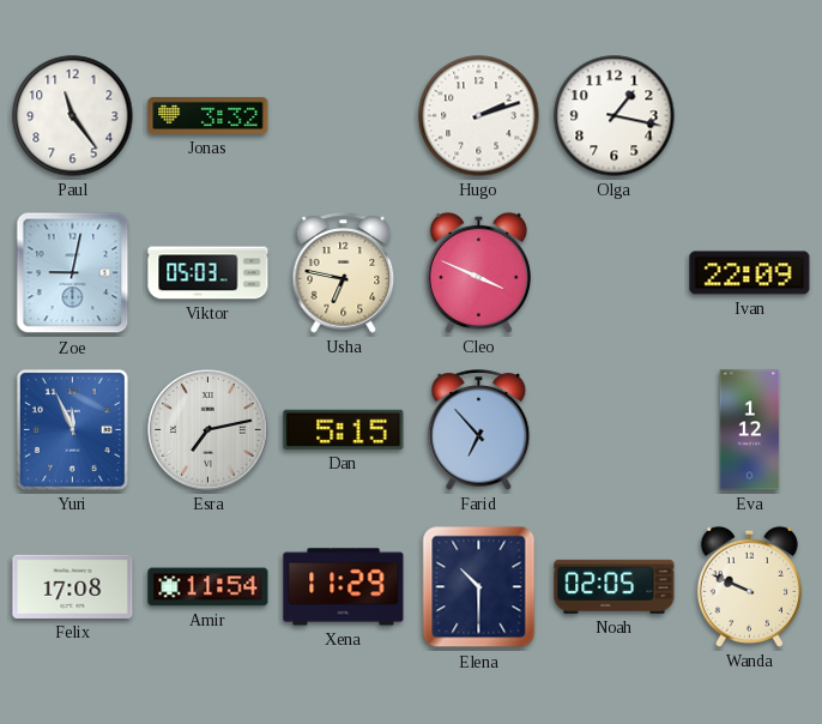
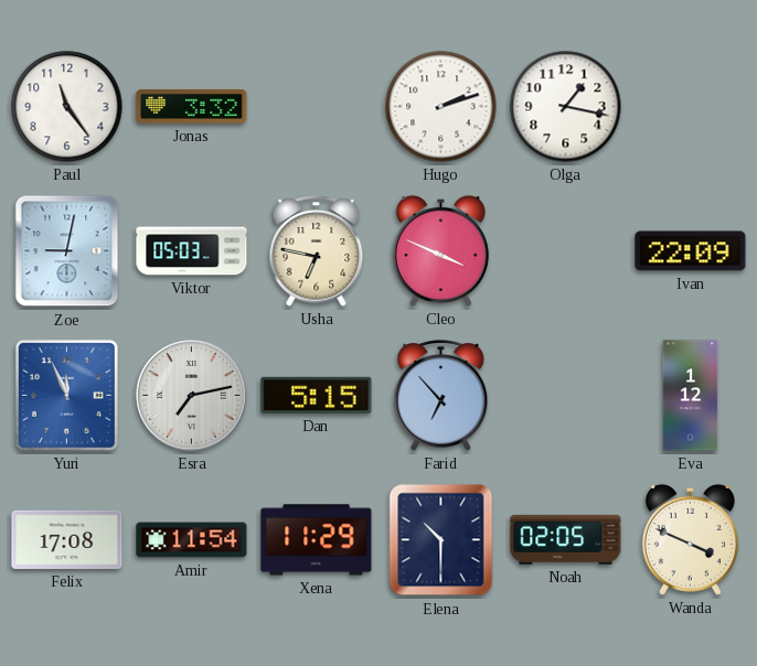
Wanda: 9:49 -> 3:49
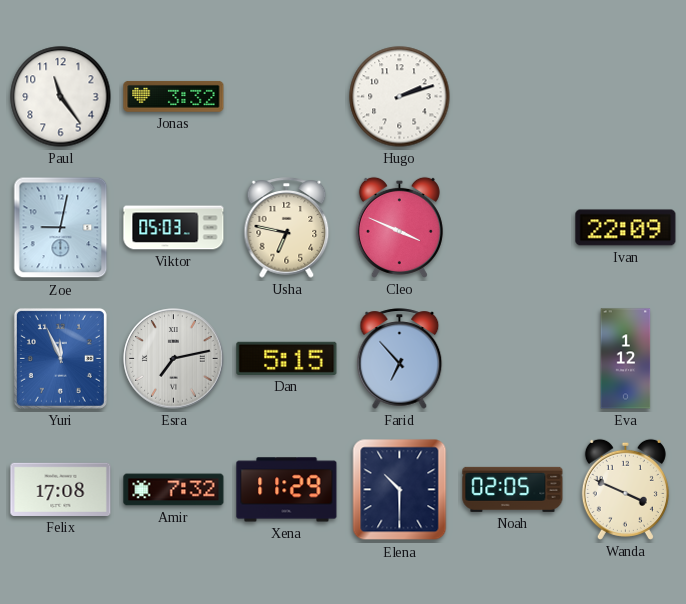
Olga: 1:17 -> none
Amir: 11:54 -> 7:32
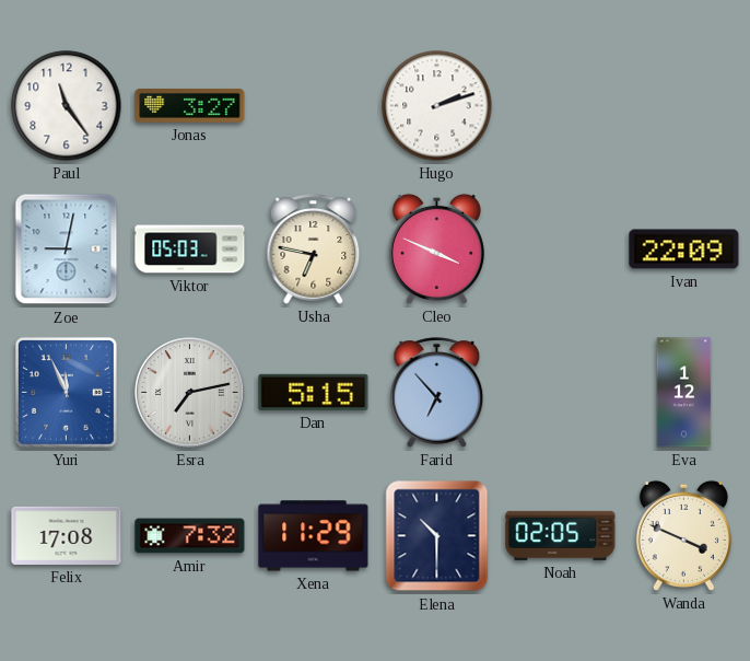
Jonas: 3:32 -> 3:27
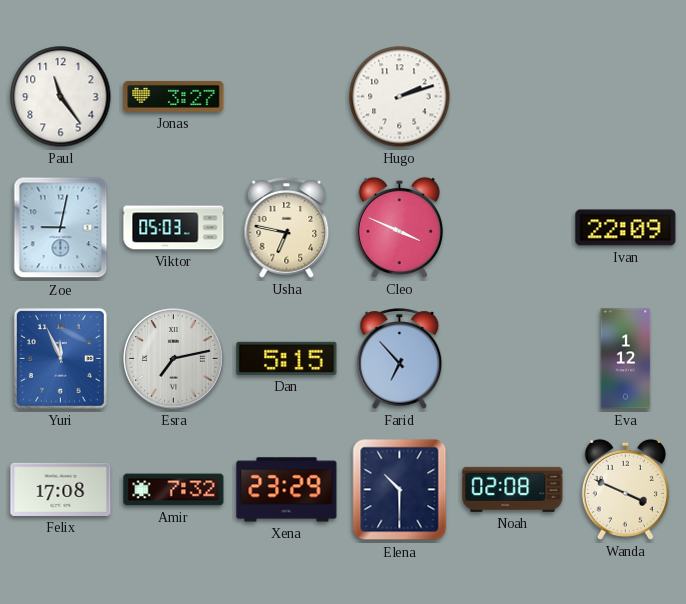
Xena: 11:29 -> 23:29
Noah: 02:05 -> 02:08
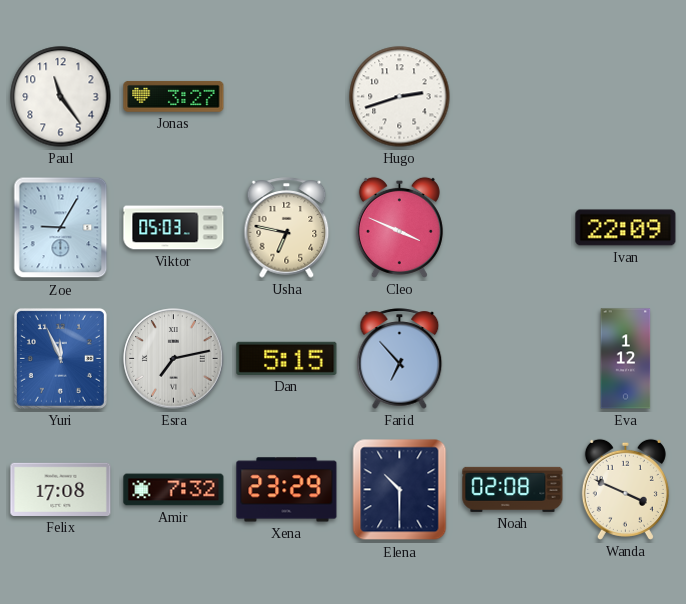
Hugo: 2:12 -> 2:42
Zoe: 9:02 -> 9:05
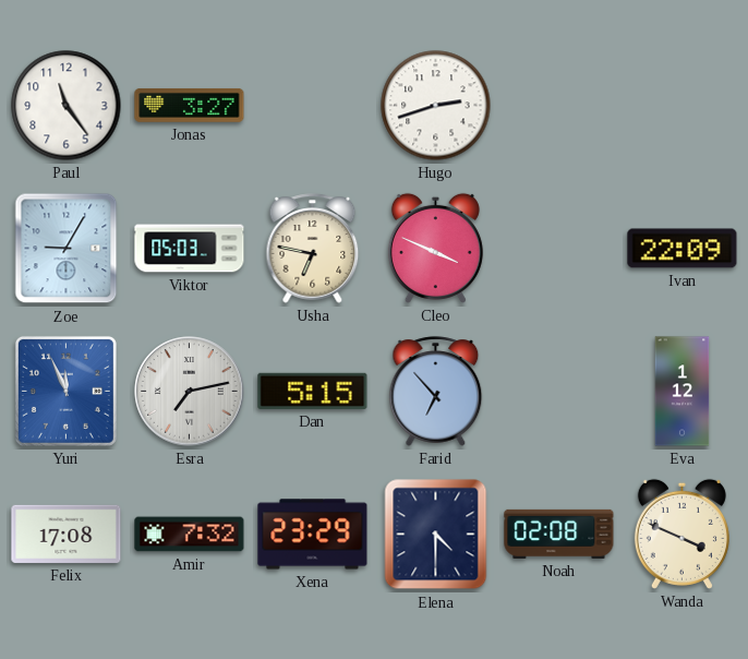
Elena: 10:30 -> 4:30
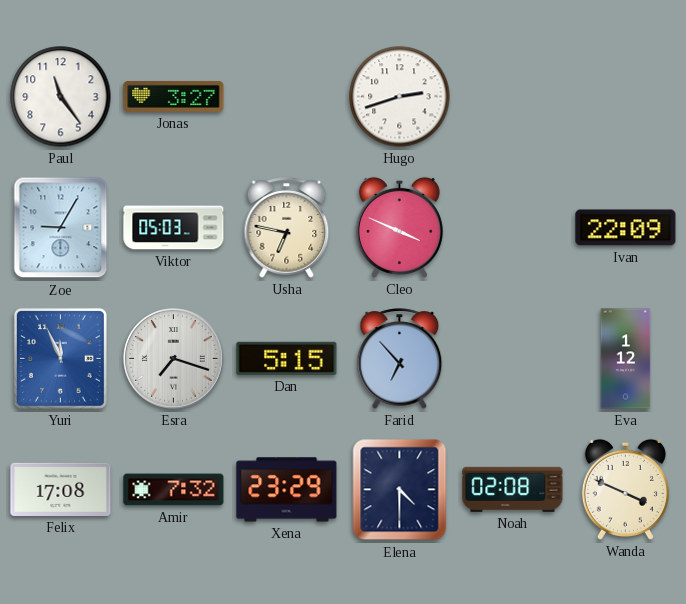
Esra: 7:13 -> 7:18
